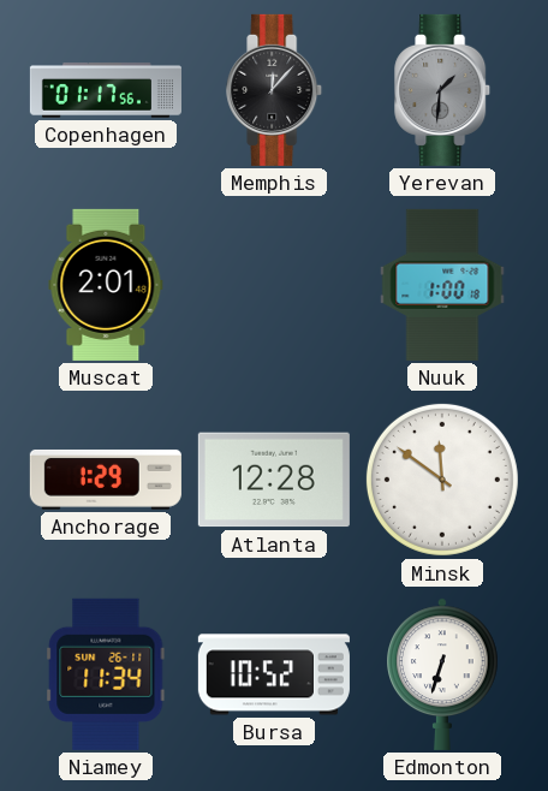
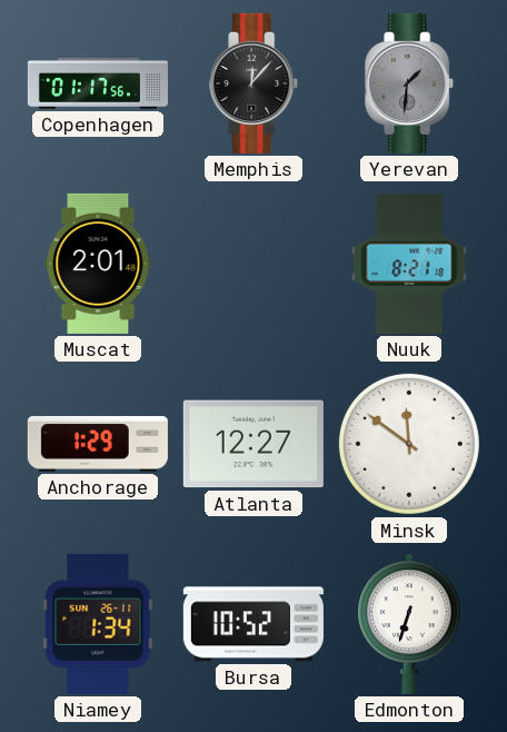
Nuuk: 1:00 -> 8:21
Atlanta: 12:28 -> 12:27
Niamey: 11:34 -> 1:34
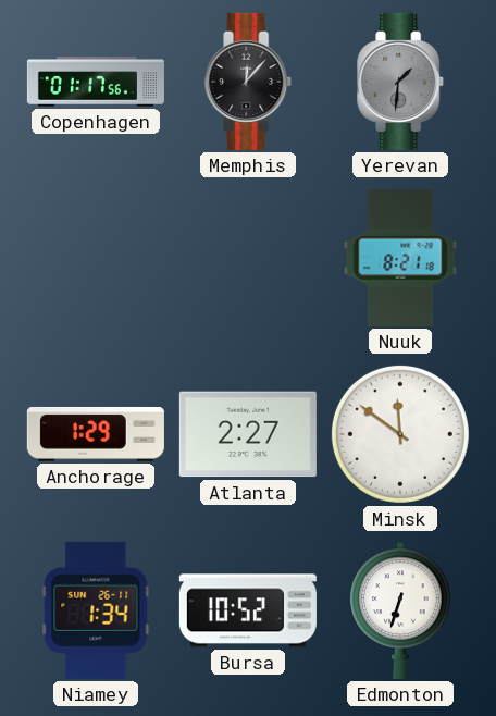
Muscat: 2:01 -> none
Atlanta: 12:27 -> 2:27
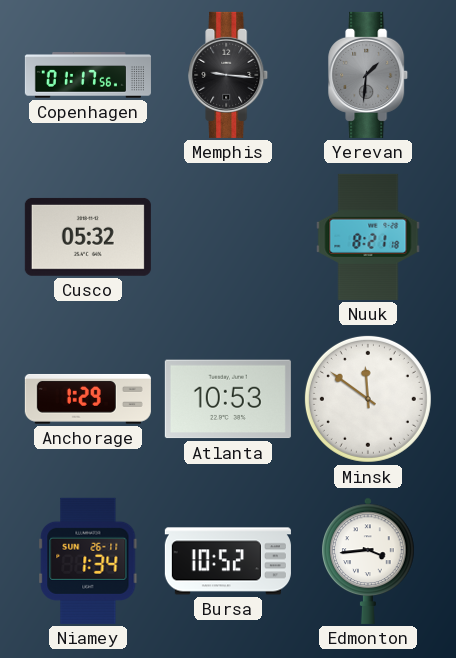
Memphis: 12:07 -> 9:16
Cusco: none -> 05:32
Atlanta: 2:27 -> 10:53
Edmonton: 6:33 -> 3:44
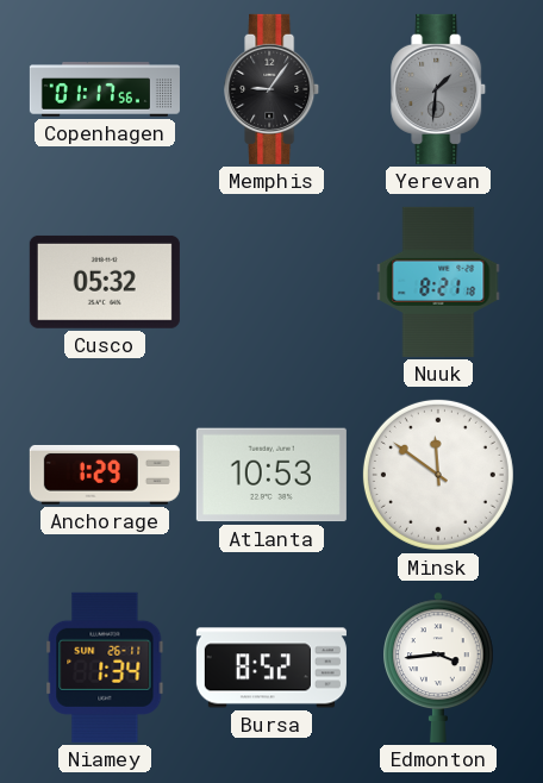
Memphis: 9:16 -> 9:06
Bursa: 10:52 -> 8:52
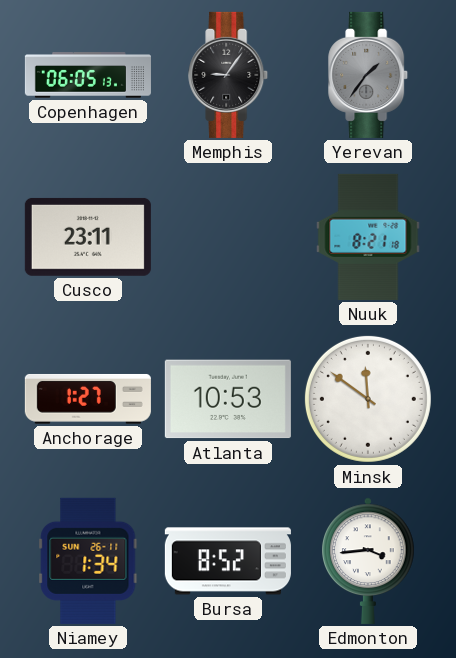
Copenhagen: 01:17 -> 06:05
Yerevan: 1:31 -> 1:36
Cusco: 05:32 -> 23:11
Anchorage: 1:29 -> 1:27
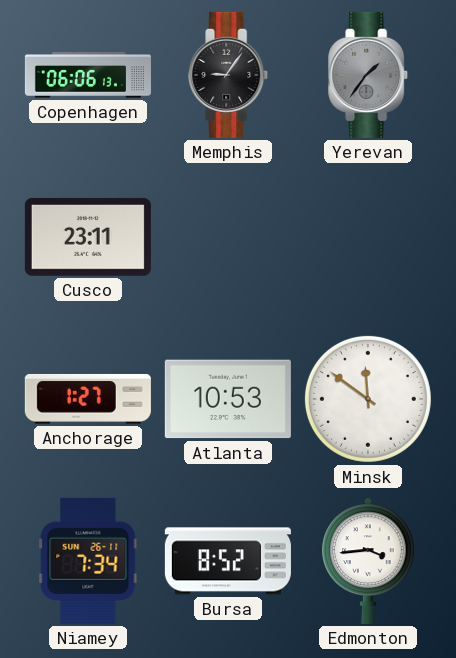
Copenhagen: 06:05 -> 06:06
Nuuk: 8:21 -> none
Niamey: 1:34 -> 7:34
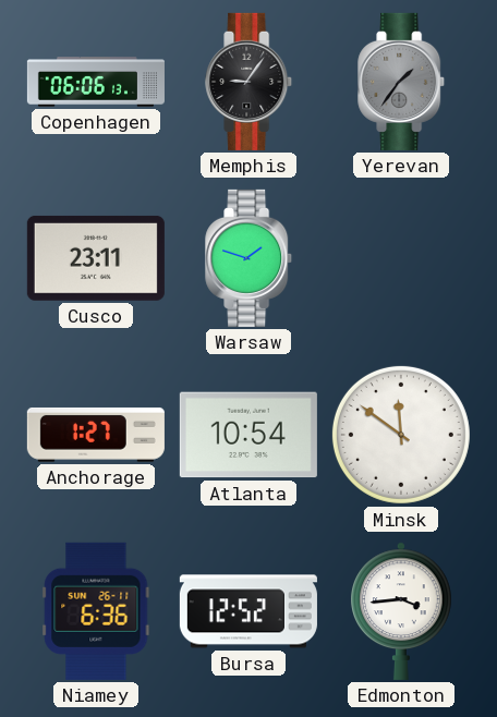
Warsaw: none -> 1:48
Atlanta: 10:53 -> 10:54
Niamey: 7:34 -> 6:36
Bursa: 8:52 -> 12:52
